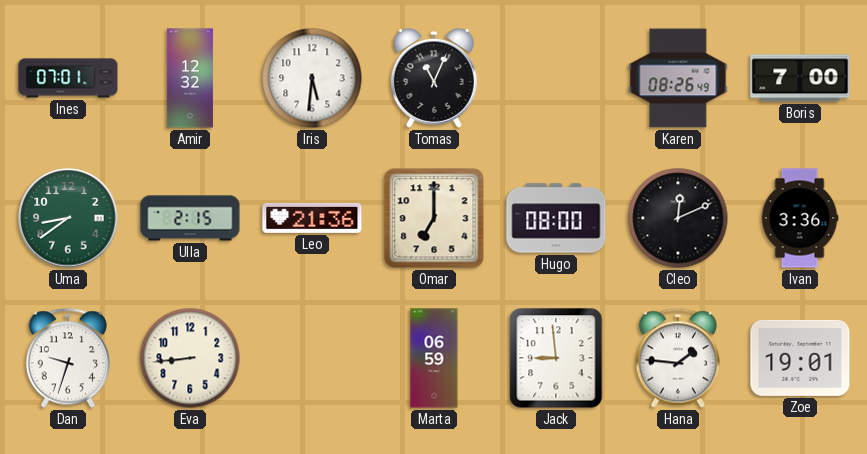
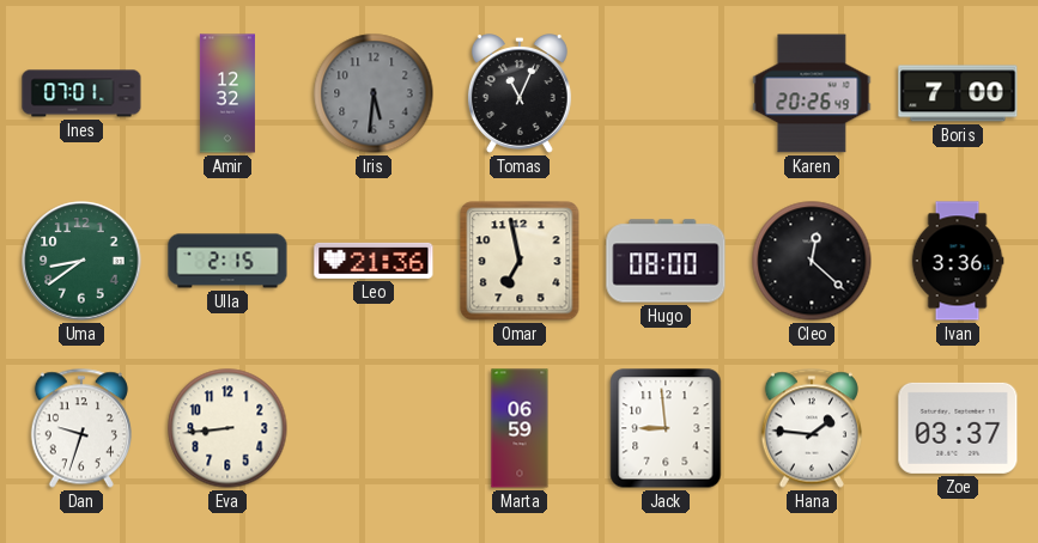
Iris dial: white -> grey
Karen: 08:26 -> 20:26
Omar: 7:00 -> 6:58
Cleo: 12:11 -> 12:22
Zoe: 19:01 -> 03:37
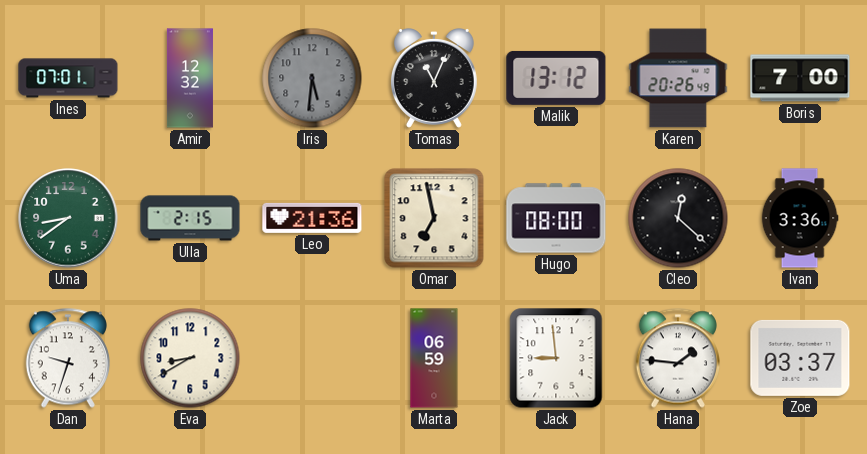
Malik: none -> 13:12
Eva: 8:44 -> 8:40
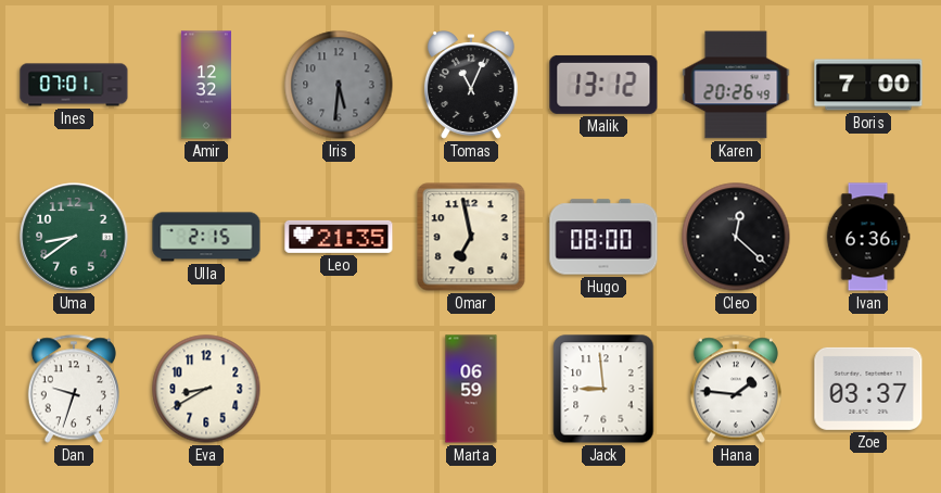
Leo: 21:36 -> 21:35
Ivan: 3:36 -> 6:36
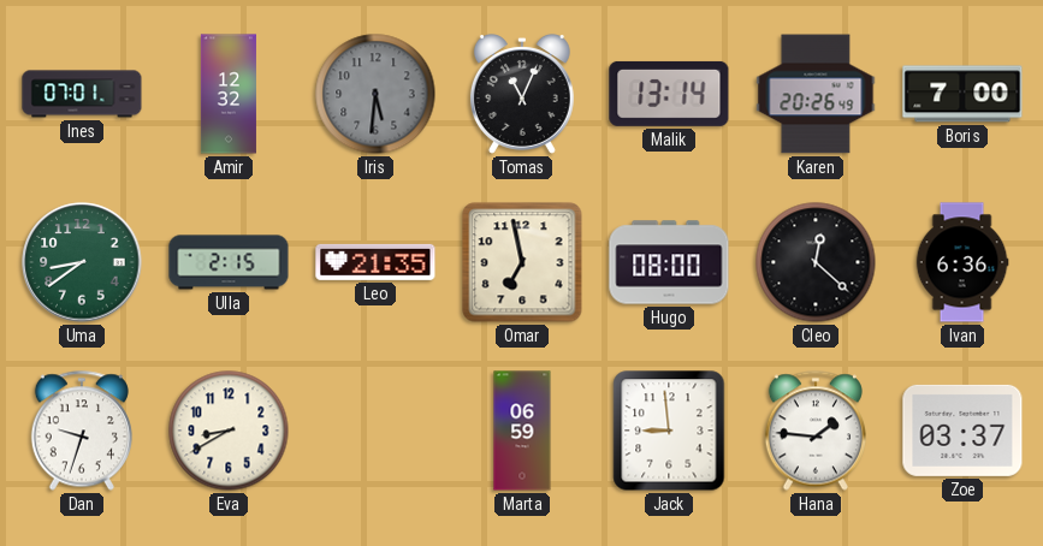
Malik: 13:12 -> 13:14
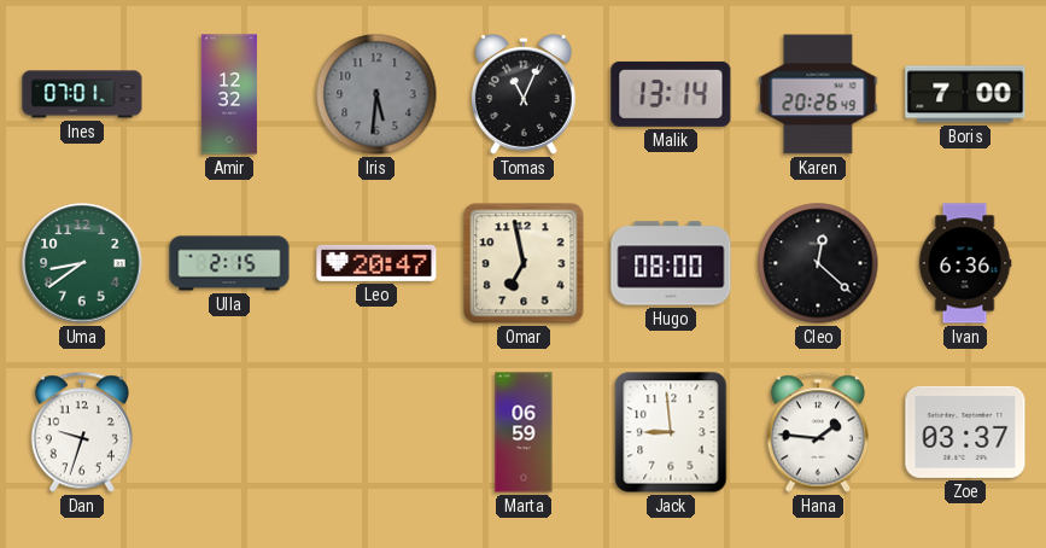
Leo: 21:35 -> 20:47
Eva: 8:40 -> none
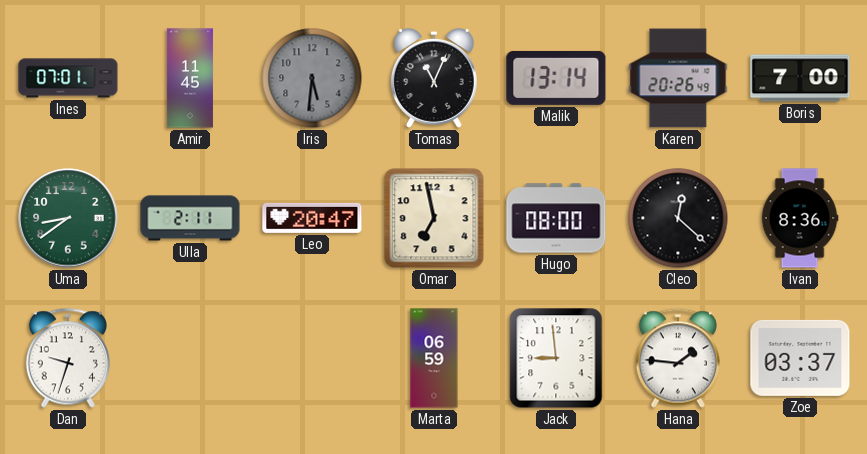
Amir: 12:32 -> 11:45
Ulla: 2:15 -> 2:11
Ivan: 6:36 -> 8:36
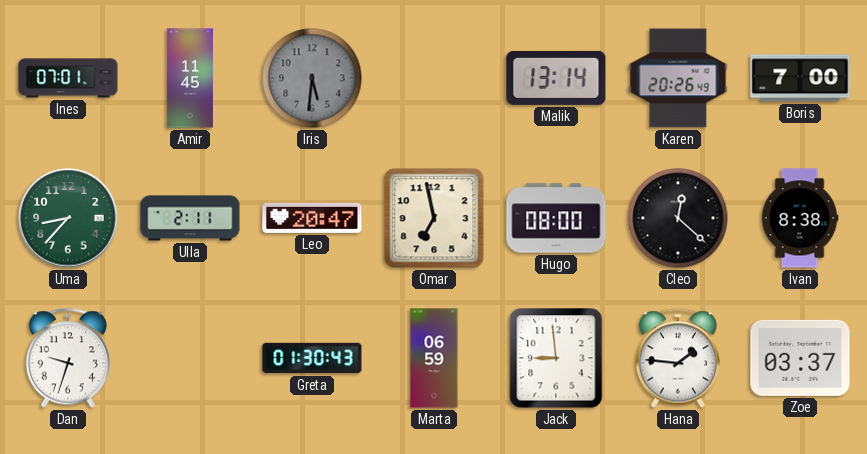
Tomas: 11:04 -> none
Uma: 8:39 -> 8:37
Ivan: 8:36 -> 8:38
Greta: none -> 01:30
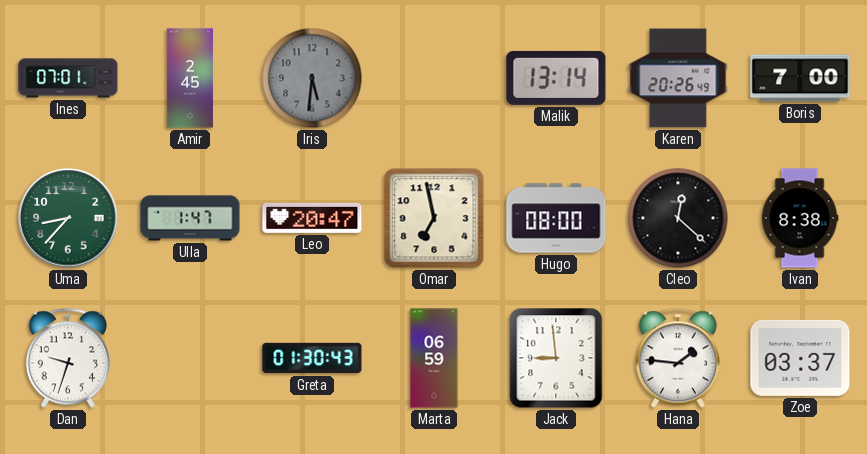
Amir: 11:45 -> 2:45
Ulla: 2:11 -> 1:47
